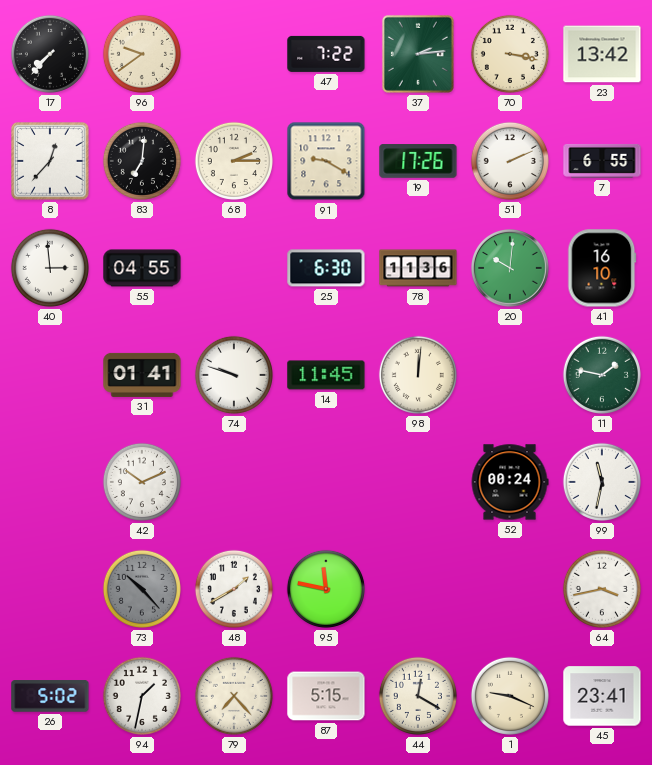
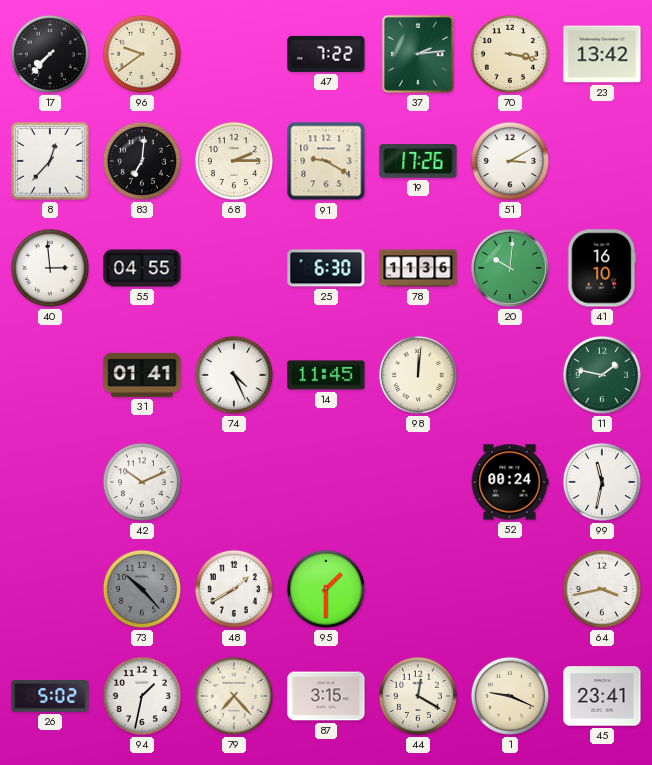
51: 2:11 -> 3:10
7: 6:55 -> none
74: 9:48 -> 4:26
95: 11:47 -> 1:30
87: 5:15 -> 3:15
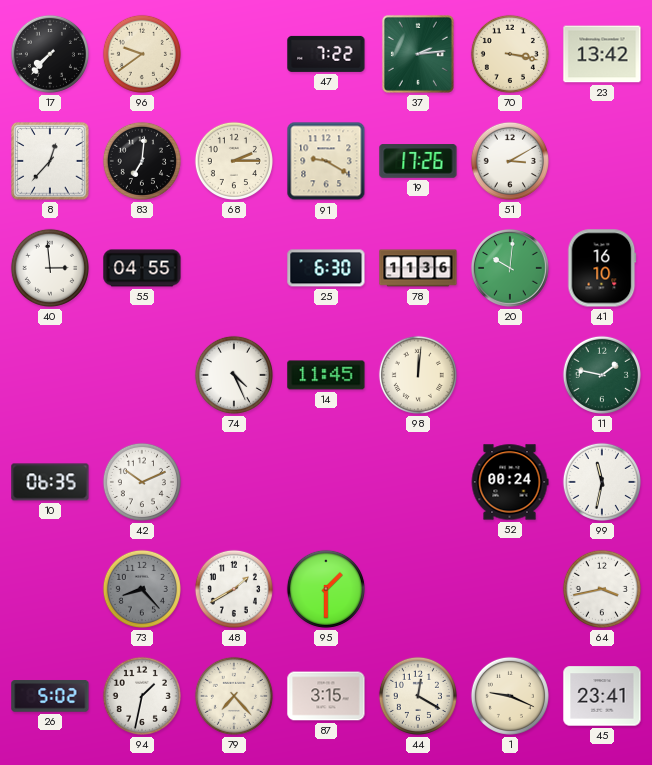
31: 01:41 -> none
10: none -> 06:35
73: 10:23 -> 8:23
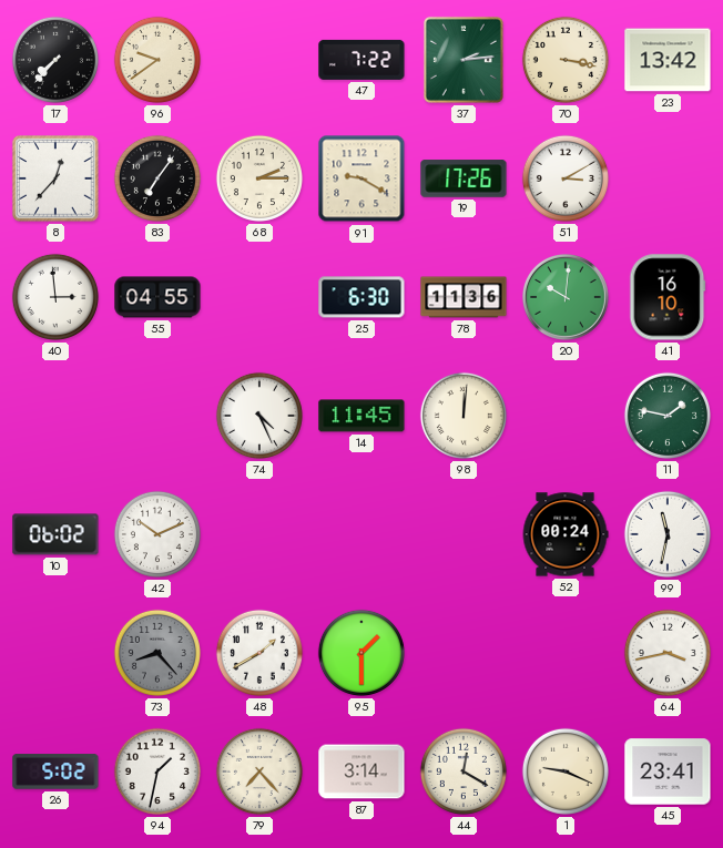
83: 7:01 -> 7:06
10: 06:35 -> 06:02
87: 3:15 -> 3:14
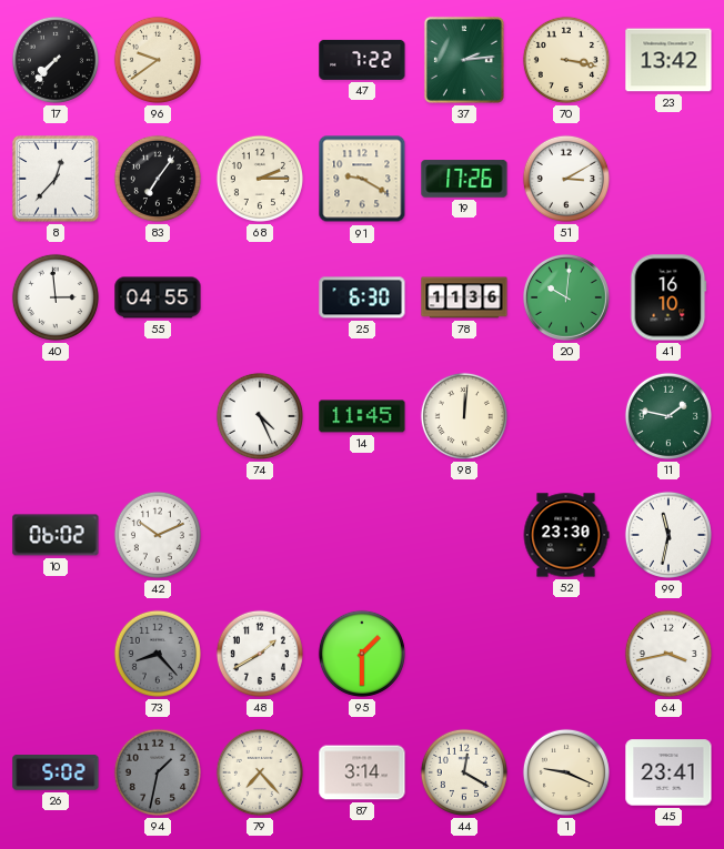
52: 00:24 -> 23:30
94 dial: white -> grey
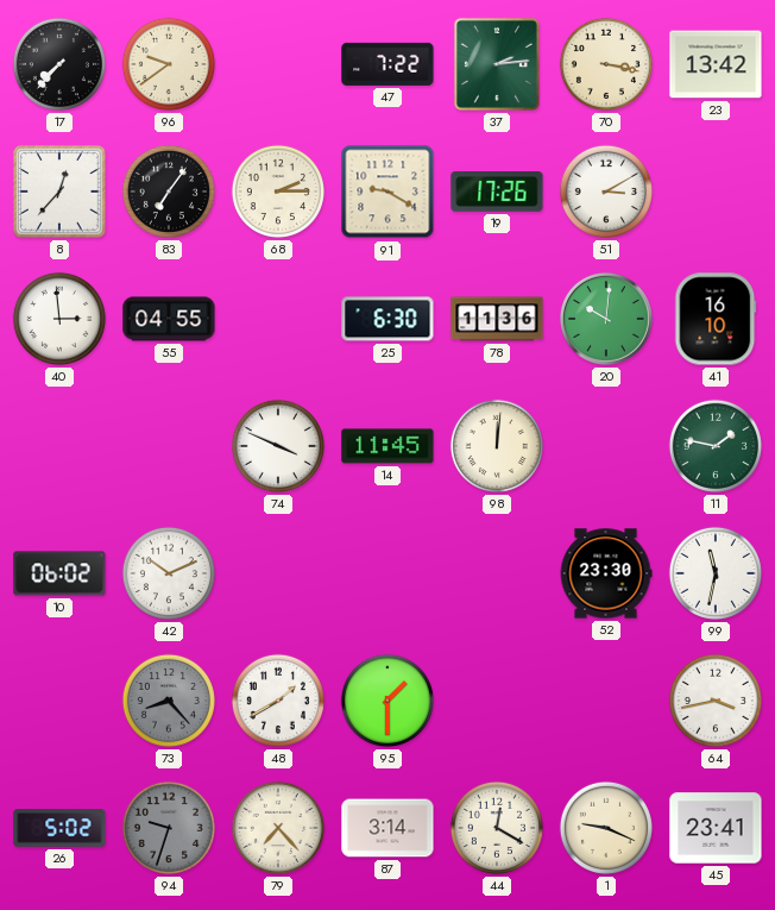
74: 4:26 -> 3:49
94: 1:32 -> 9:33
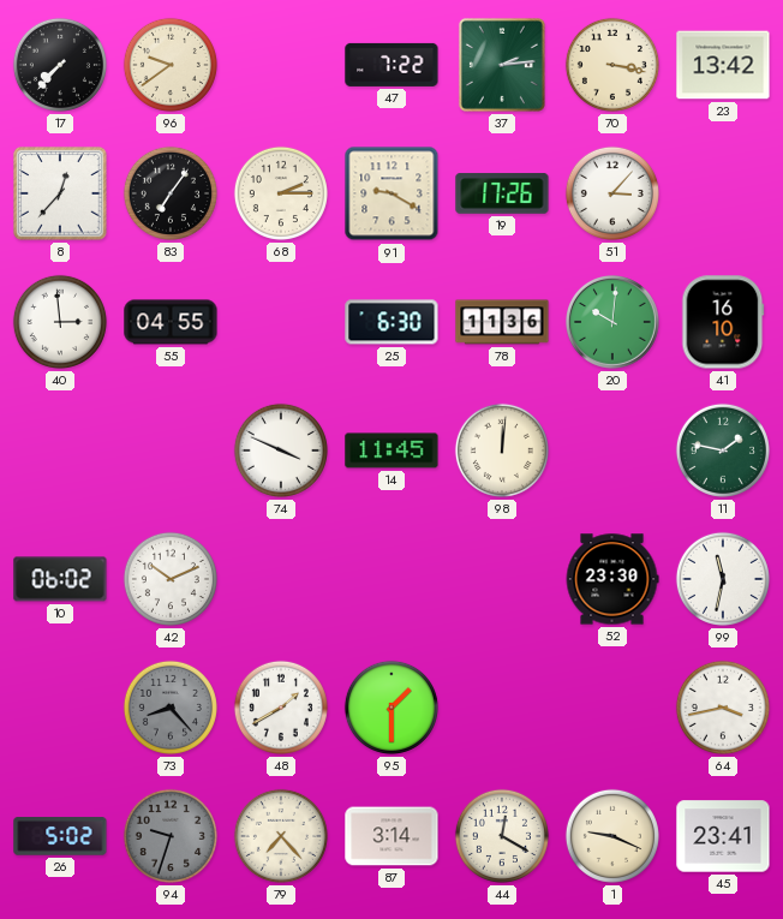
51: 3:10 -> 3:07
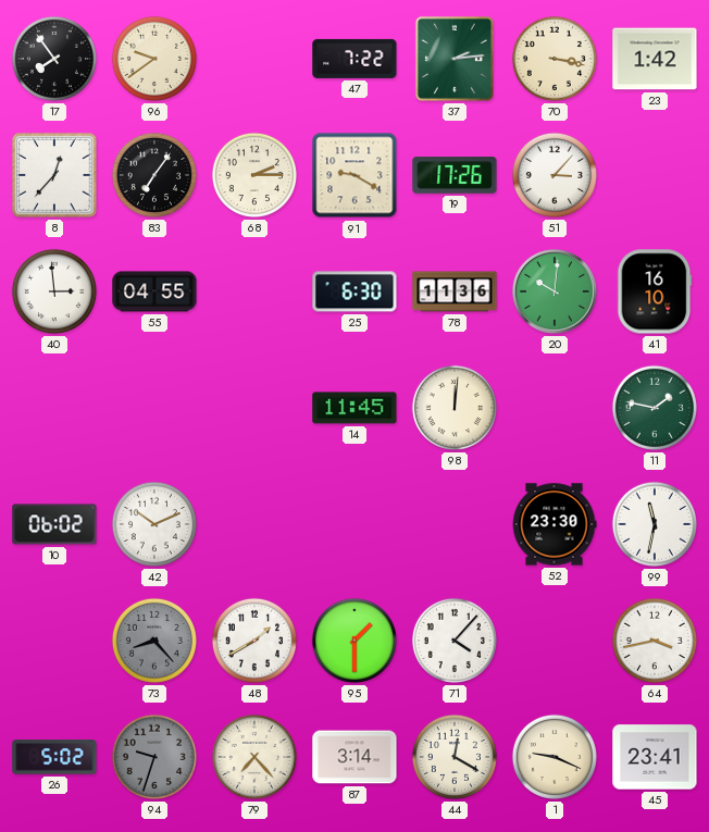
17: 7:37 -> 7:54
23: 13:42 -> 1:42
74: 3:49 -> none
71: none -> 4:07
